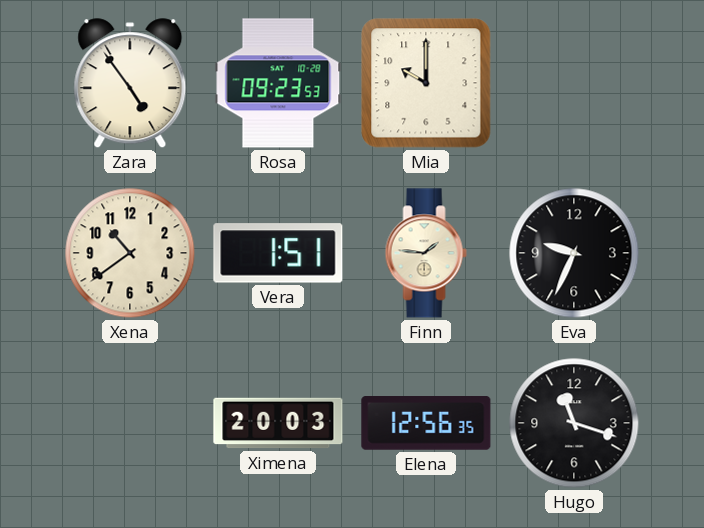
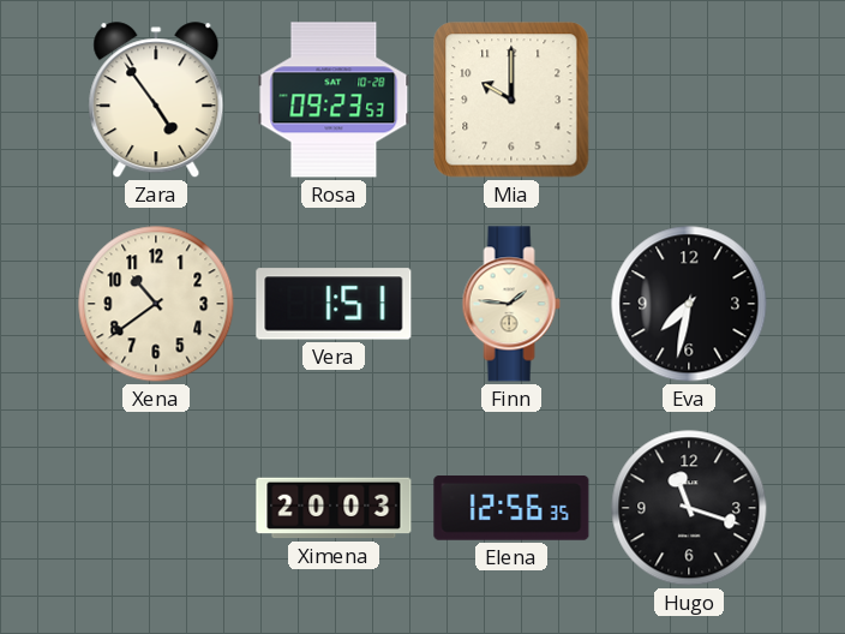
Eva: 9:34 -> 7:32
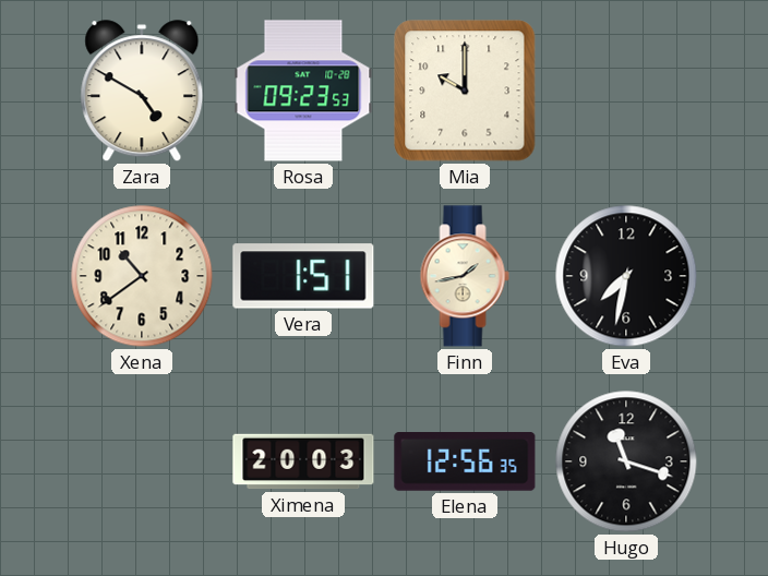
Zara: 4:54 -> 4:50
Finn: 1:46 -> 1:43
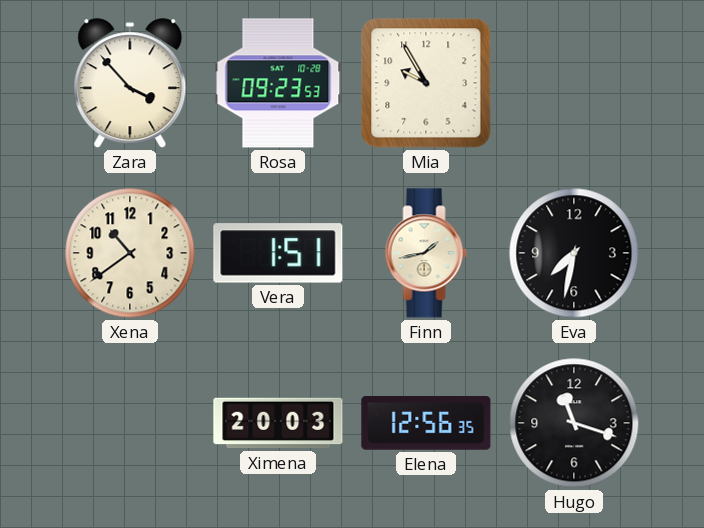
Zara: 4:50 -> 3:53
Mia: 10:00 -> 9:55
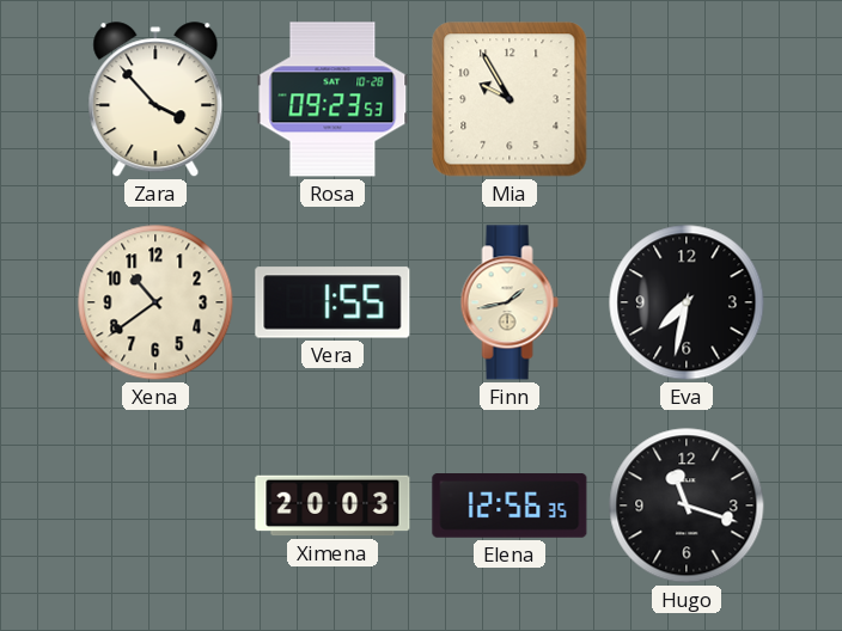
Vera: 1:51 -> 1:55
